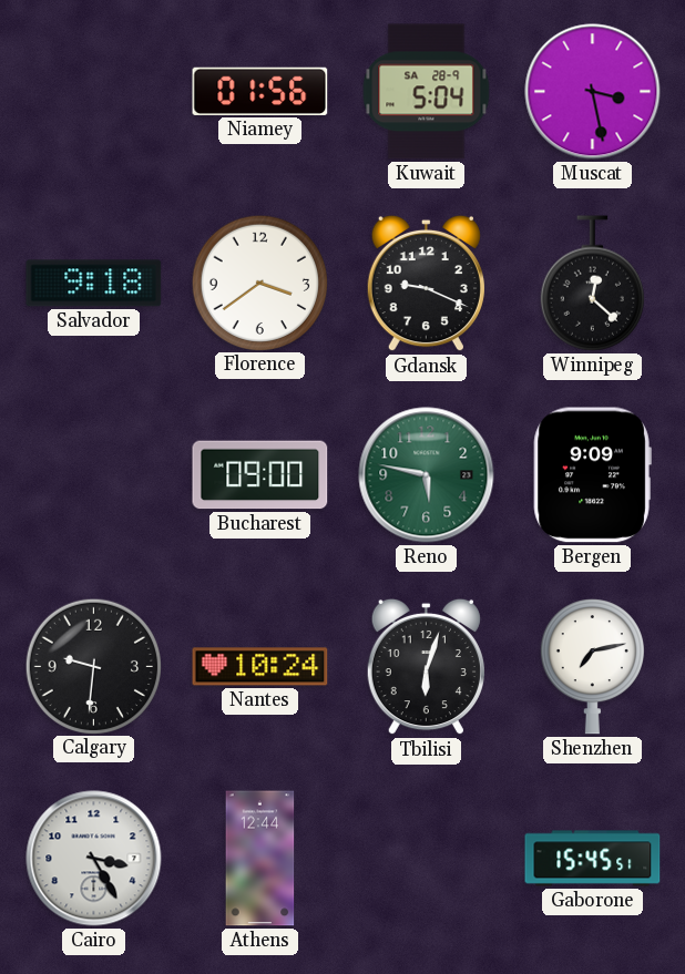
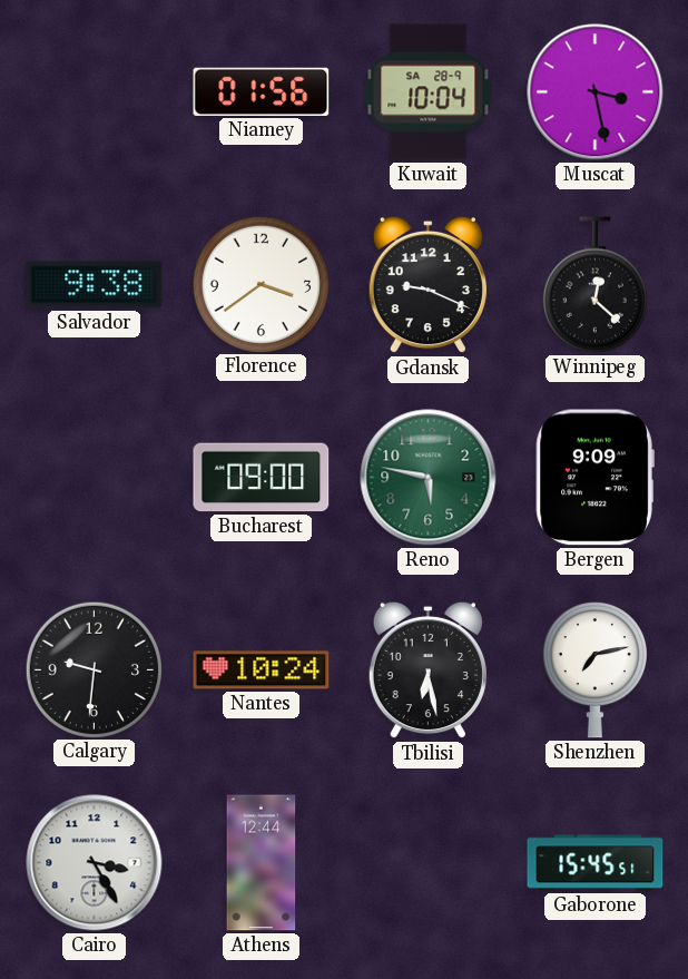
Kuwait: 5:04 -> 10:04
Salvador: 9:18 -> 9:38
Tbilisi: 6:03 -> 6:28
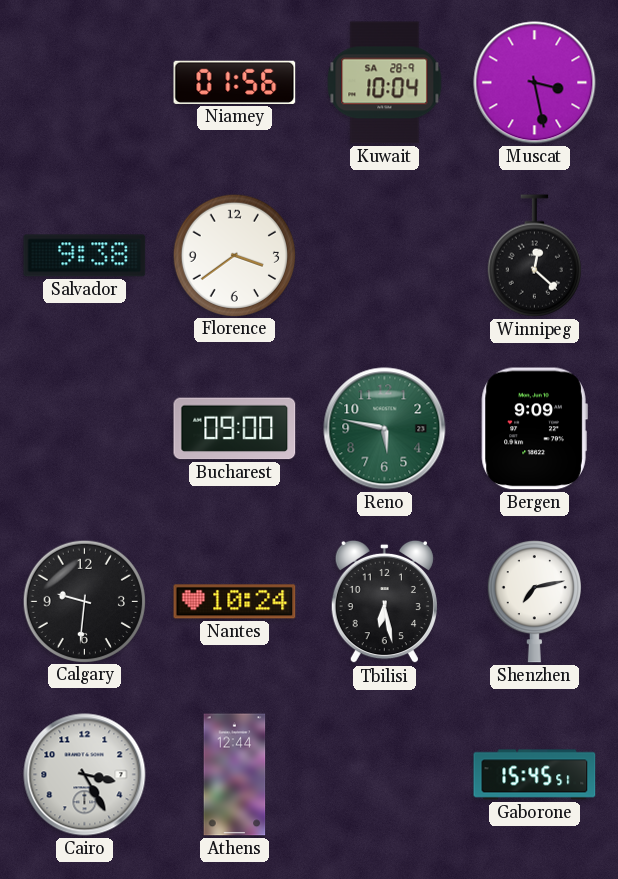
Gdansk: 9:19 -> none
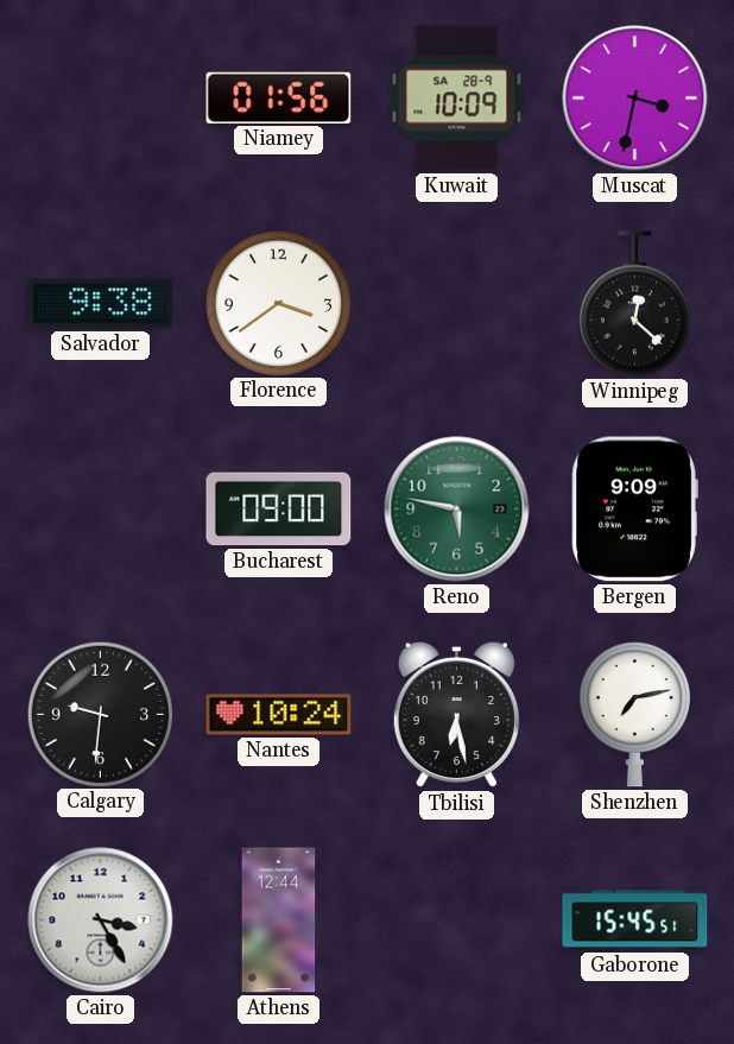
Kuwait: 10:04 -> 10:09
Muscat: 3:28 -> 3:32
